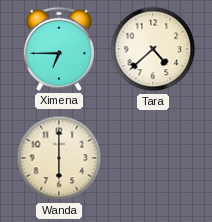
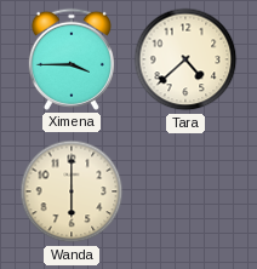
Ximena: 6:45 -> 3:45
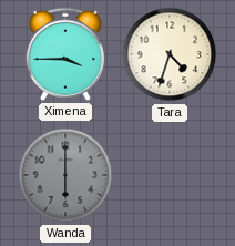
Tara: 4:38 -> 4:33
Wanda dial: cream -> grey
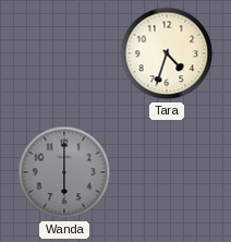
Ximena: 3:45 -> none
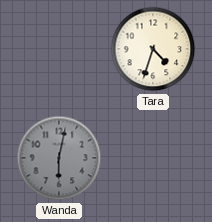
Wanda: 6:00 -> 6:02
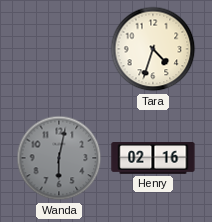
Henry: none -> 02:16
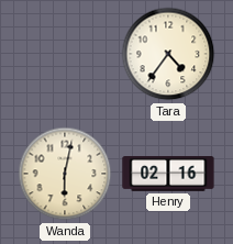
Tara: 4:33 -> 4:36
Wanda dial: grey -> cream
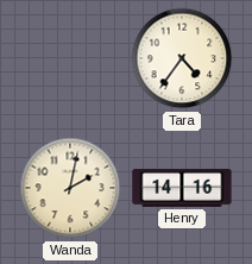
Wanda: 6:02 -> 2:02
Henry: 02:16 -> 14:16
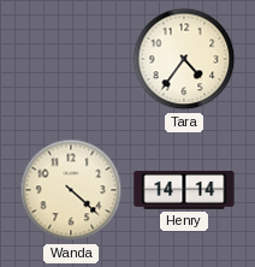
Wanda: 2:02 -> 4:22
Henry: 14:16 -> 14:14
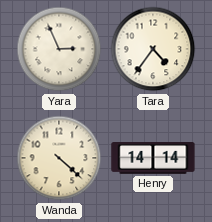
Yara: none -> 2:56
